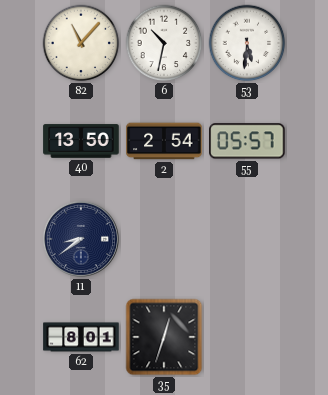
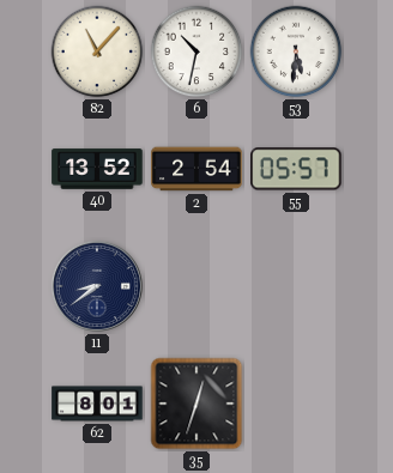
40: 13:50 -> 13:52
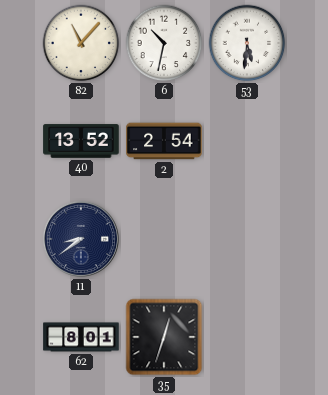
55: 05:57 -> none
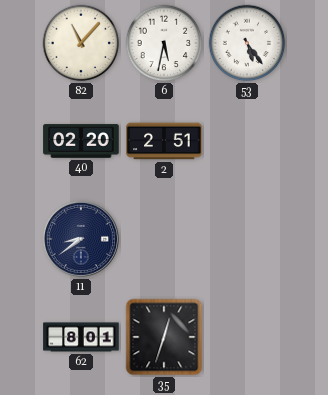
6: 10:32 -> 5:32
53: 5:31 -> 5:24
40: 13:52 -> 02:20
2: 2:54 -> 2:51
